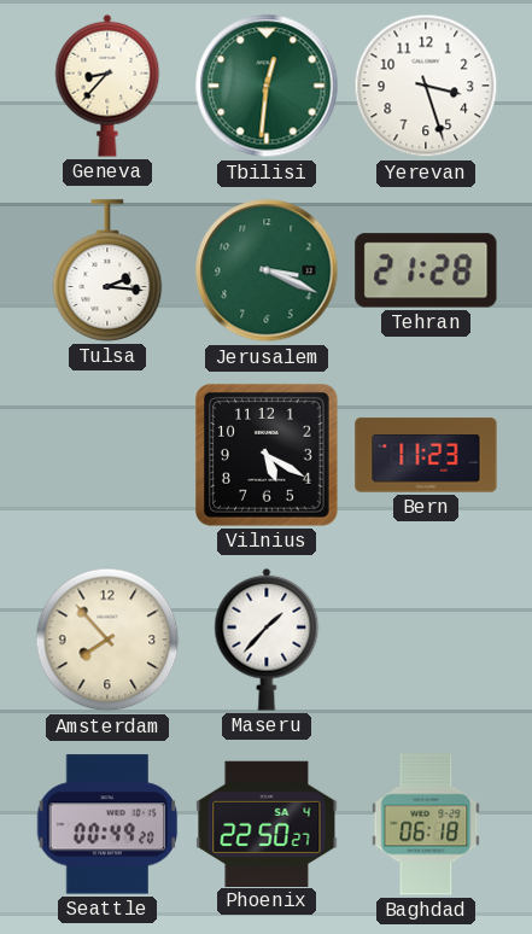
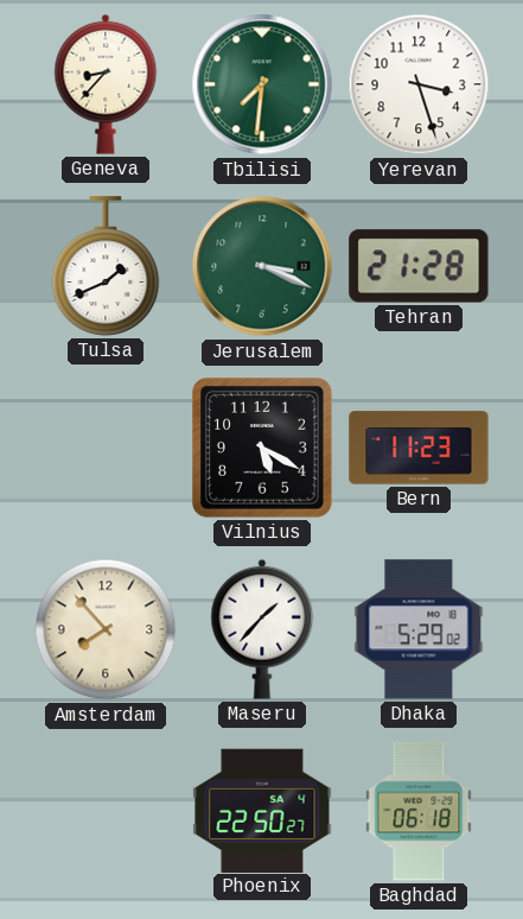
Tbilisi: 12:31 -> 7:31
Tulsa: 2:16 -> 1:41
Dhaka: none -> 5:29
Seattle: 00:49 -> none
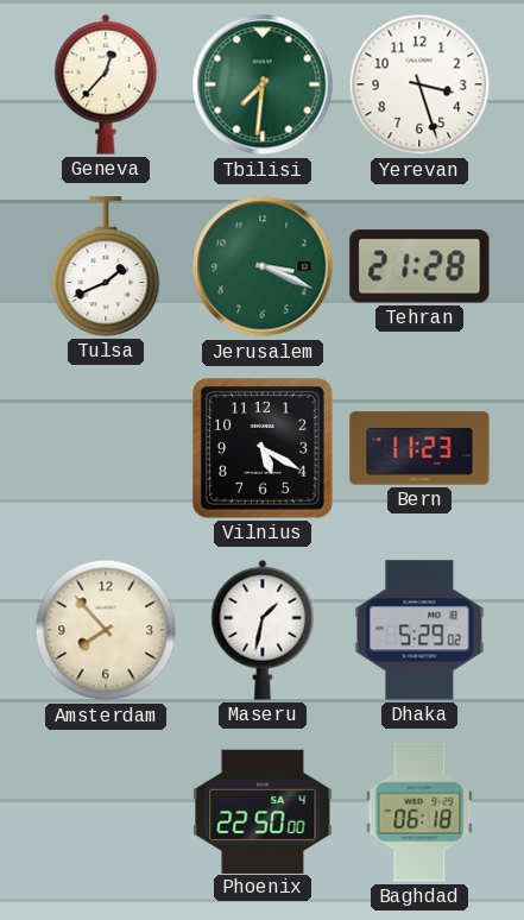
Geneva: 8:37 -> 12:37
Maseru: 1:37 -> 1:32
Phoenix: 22:50:27 -> 22:50:00
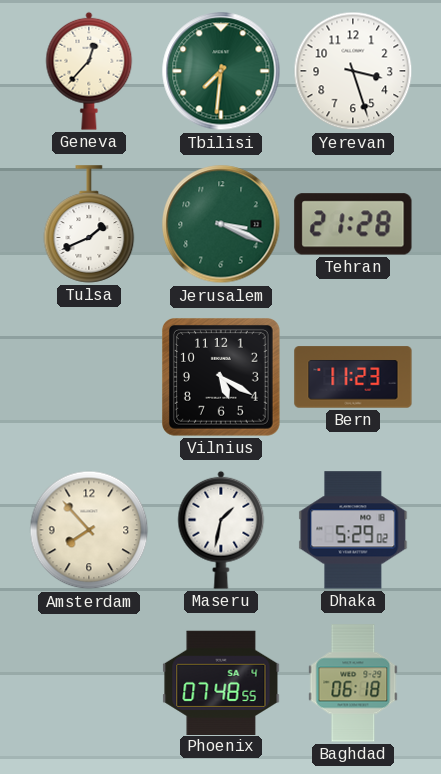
Phoenix: 22:50 -> 07:48
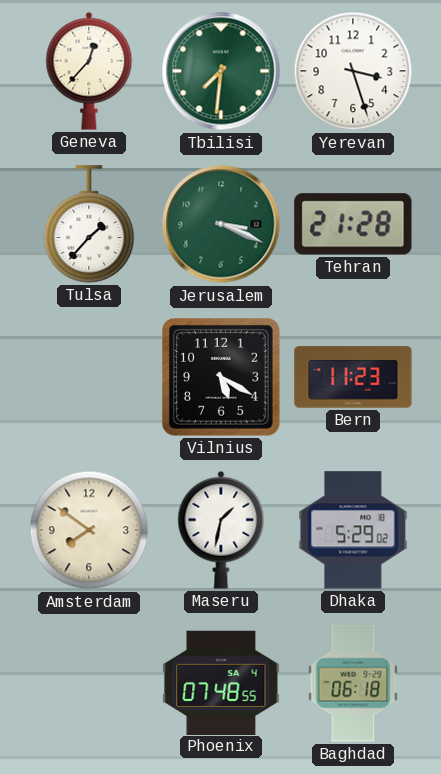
Tulsa: 1:41 -> 1:37
Amsterdam: 7:53 -> 7:51
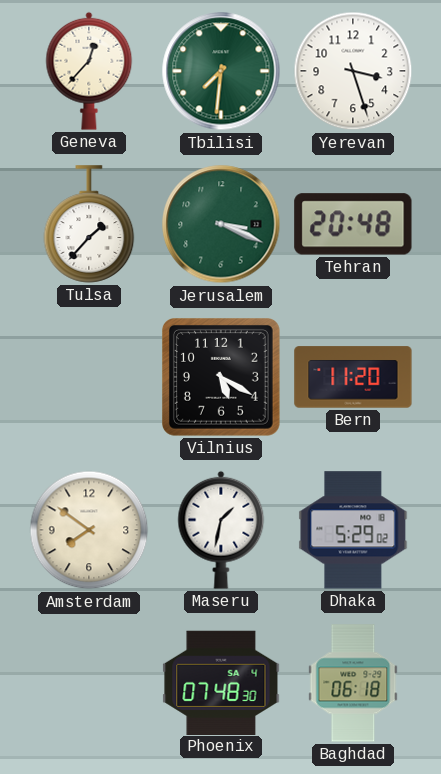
Tehran: 21:28 -> 20:48
Bern: 11:23 -> 11:20
Phoenix: 07:48:55 -> 07:48:30
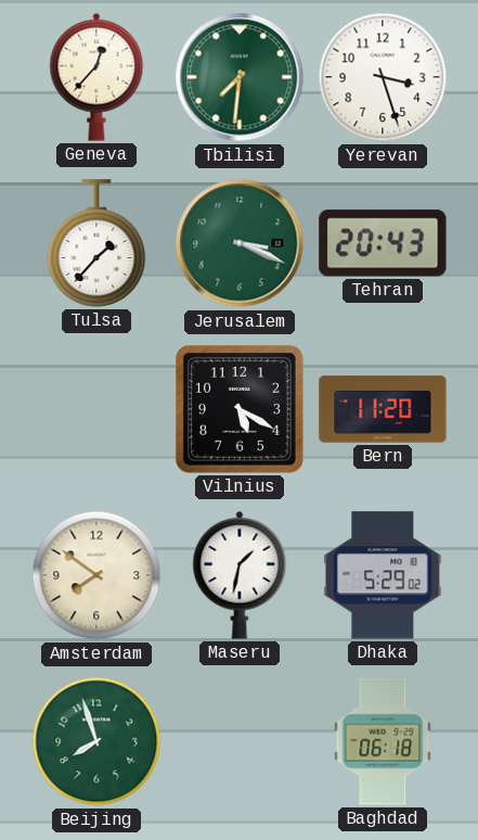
Tehran: 20:48 -> 20:43
Beijing: none -> 7:57
Phoenix: 07:48 -> none
